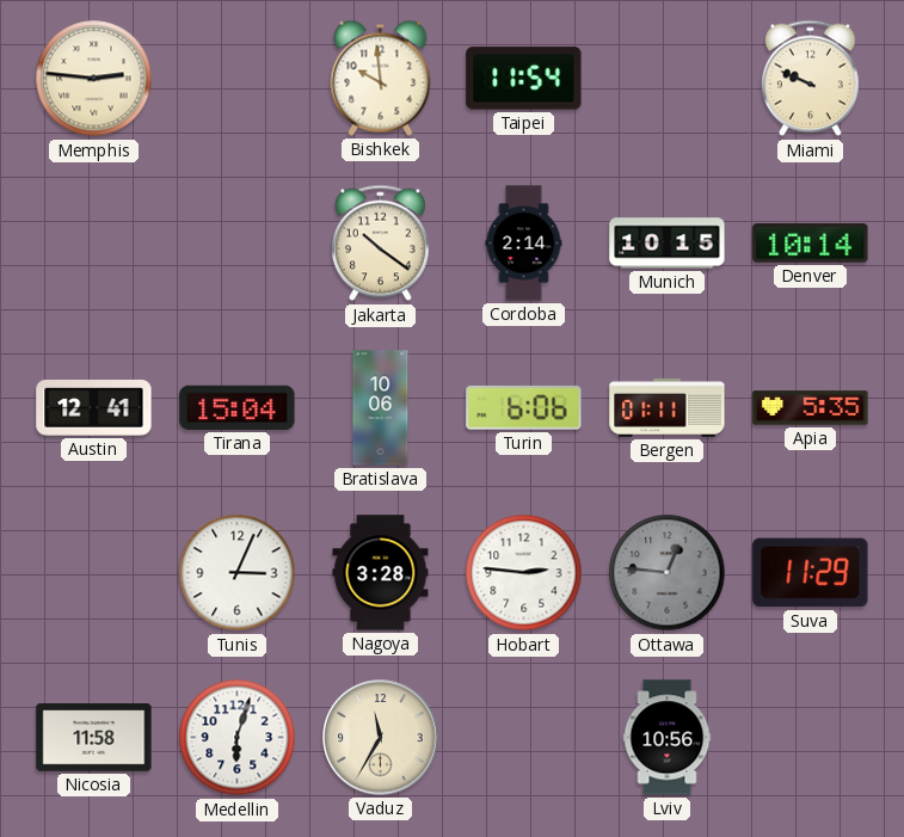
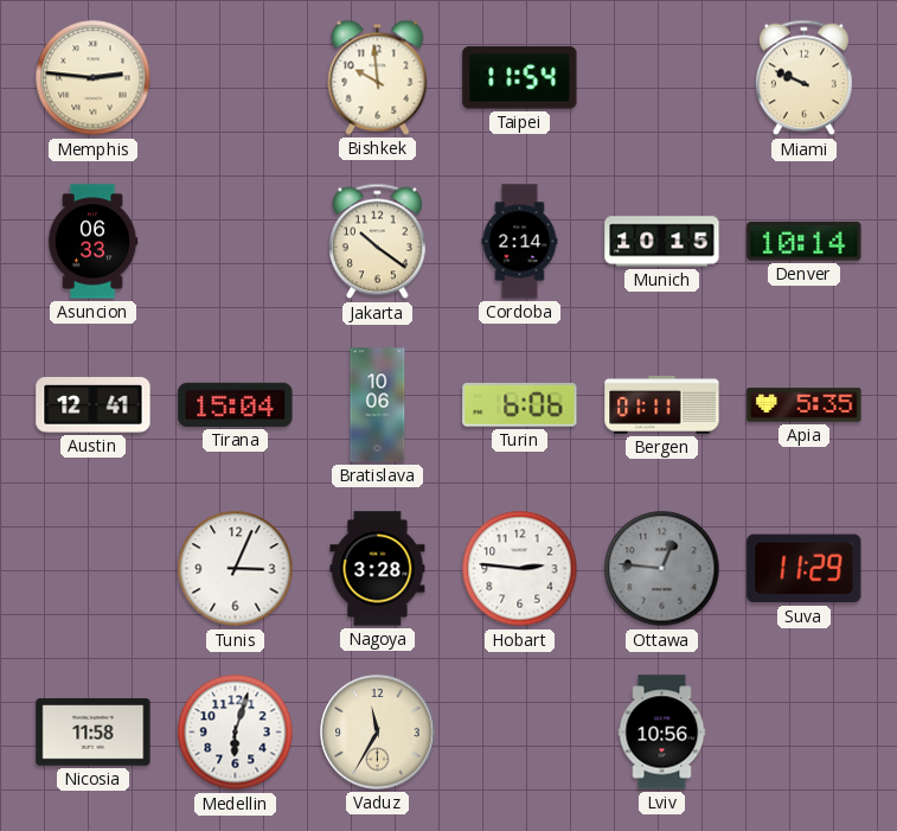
Asuncion: none -> 06:33
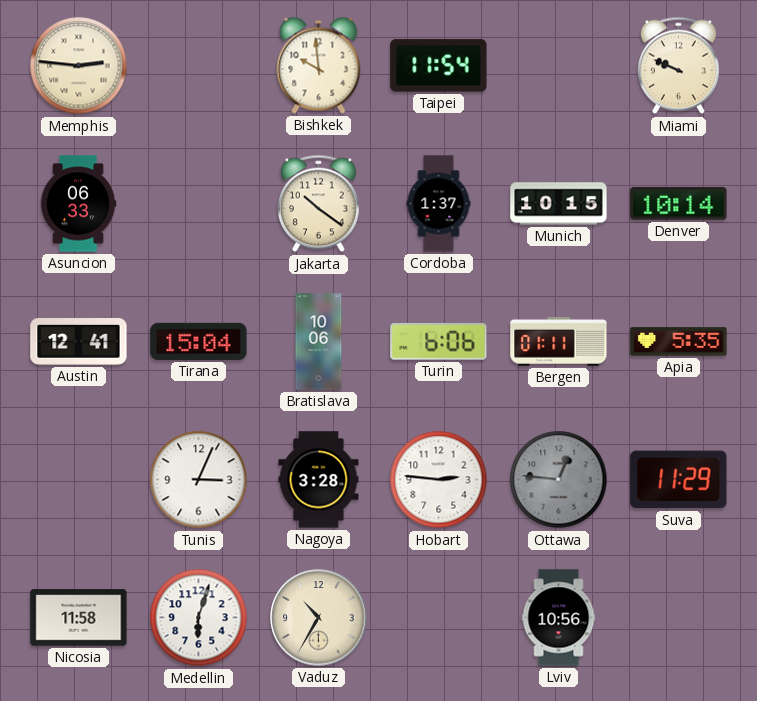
Cordoba: 2:14 -> 1:37
Vaduz: 11:35 -> 10:35
